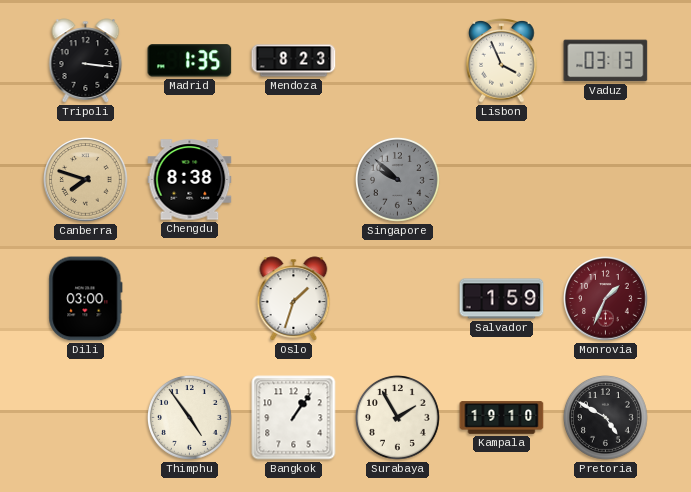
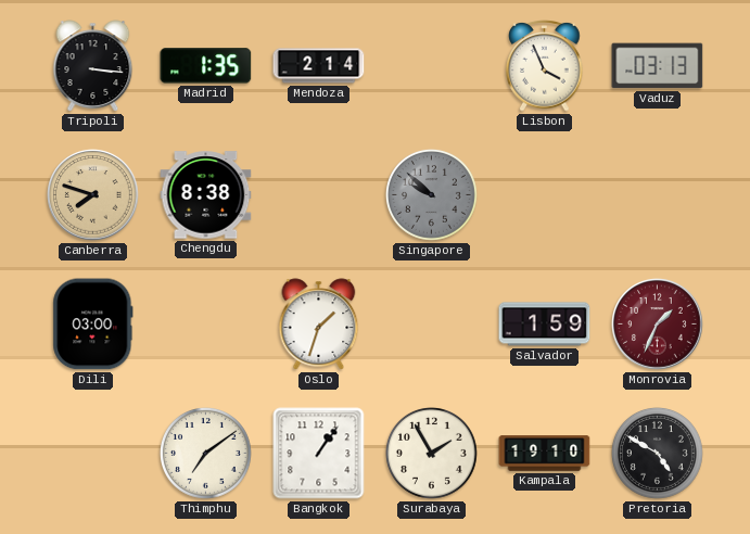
Mendoza: 8:23 -> 2:14
Thimphu: 4:54 -> 7:09
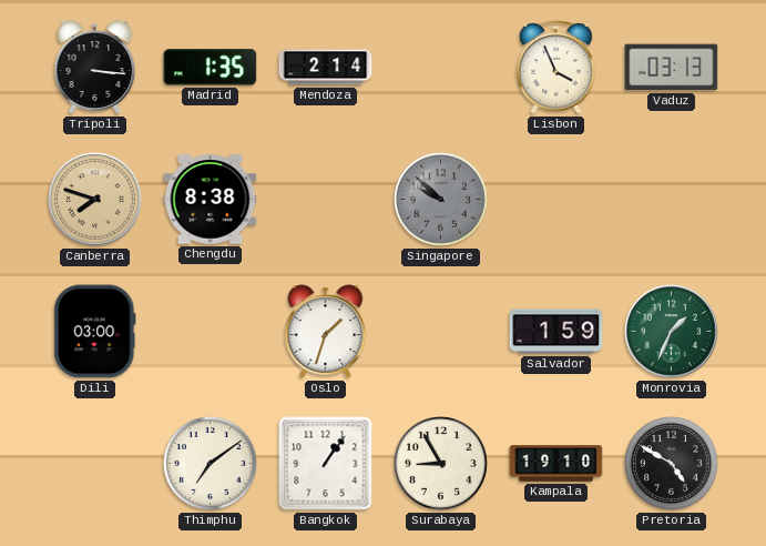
Monrovia dial: burgundy -> green
Surabaya: 1:55 -> 8:55
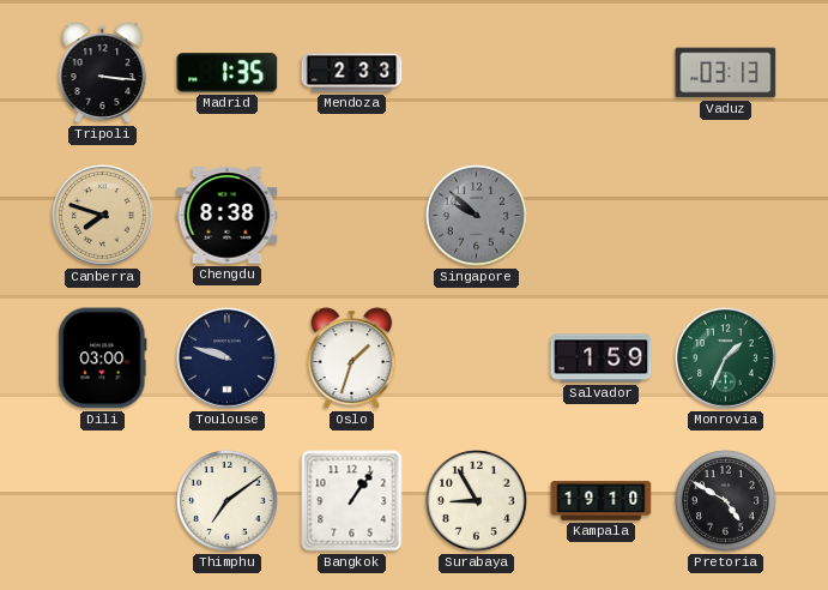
Mendoza: 2:14 -> 2:33
Lisbon: 3:56 -> none
Toulouse: none -> 9:48
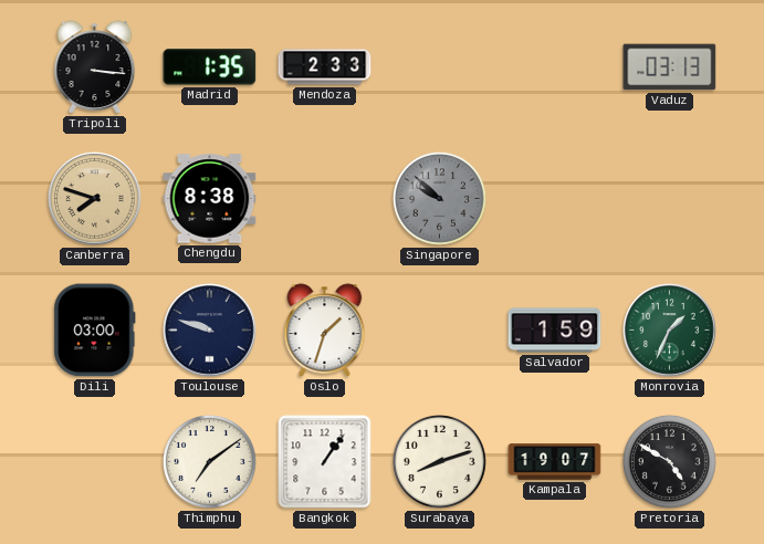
Surabaya: 8:55 -> 8:12
Kampala: 19:10 -> 19:07
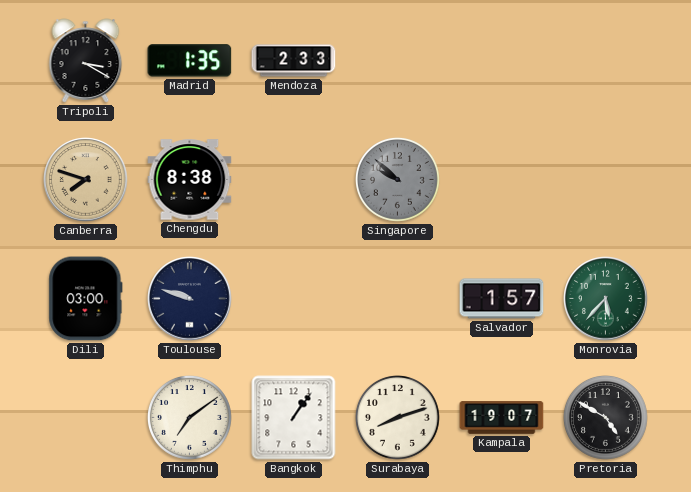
Tripoli: 3:16 -> 3:20
Vaduz: 03:13 -> none
Oslo: 1:33 -> none
Salvador: 1:59 -> 1:57
Monrovia: 1:34 -> 5:37
